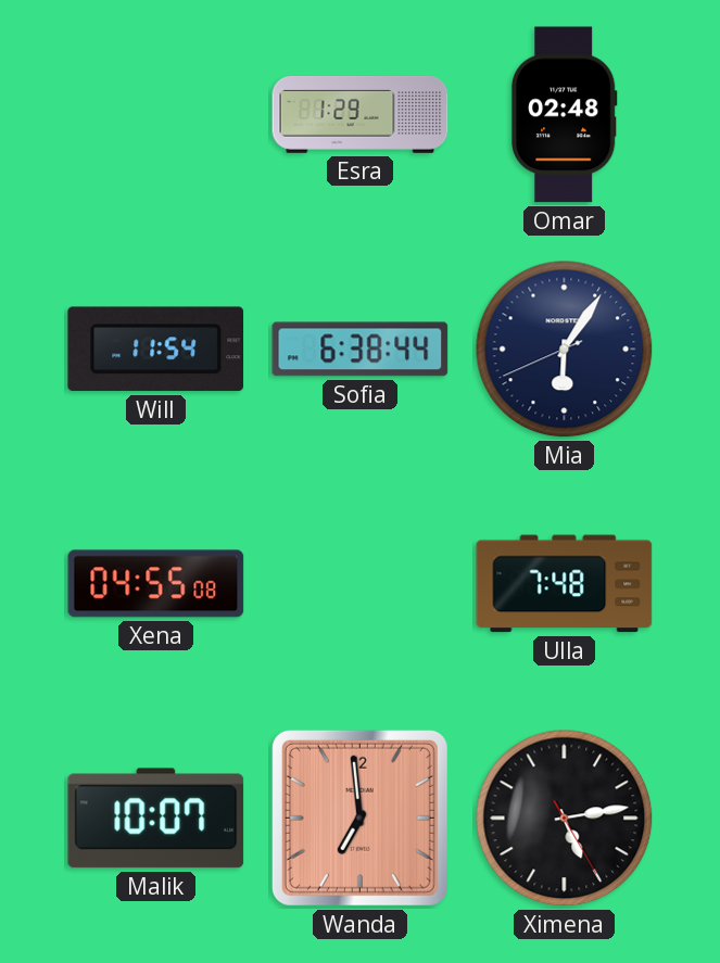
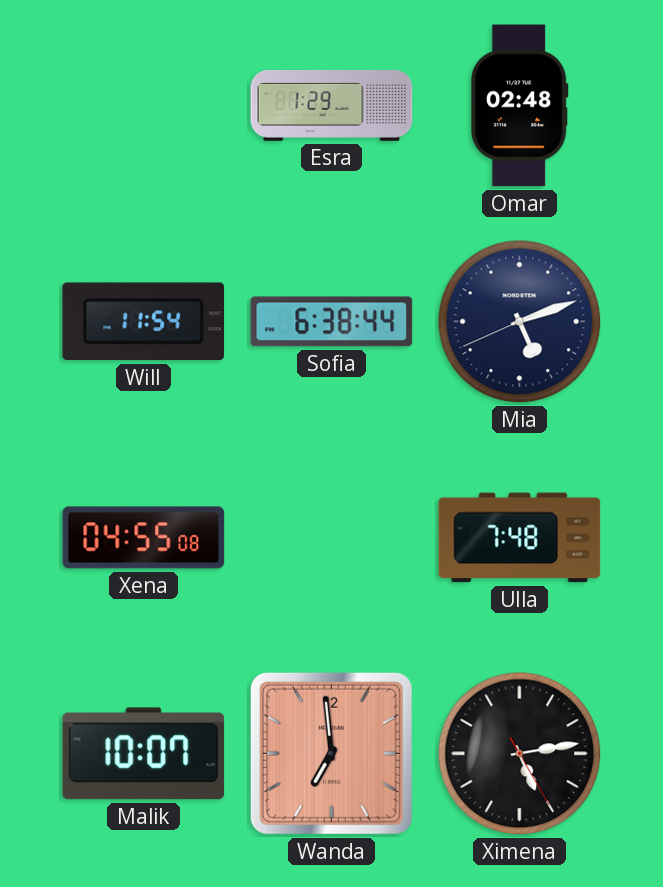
Mia: 6:05 -> 5:11
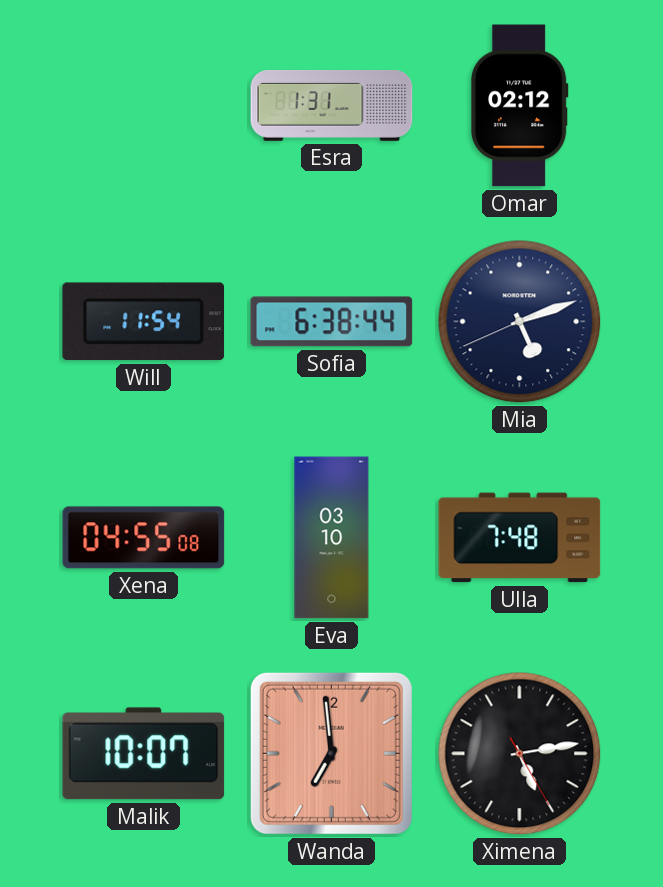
Esra: 1:29 -> 1:31
Omar: 02:48 -> 02:12
Eva: none -> 03:10
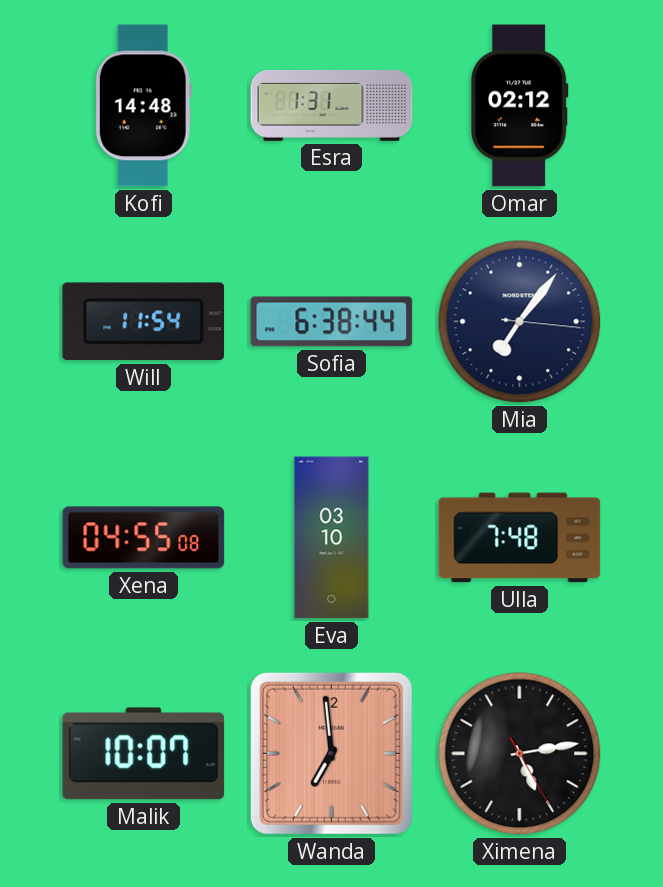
Kofi: none -> 14:48
Mia: 5:11 -> 7:06
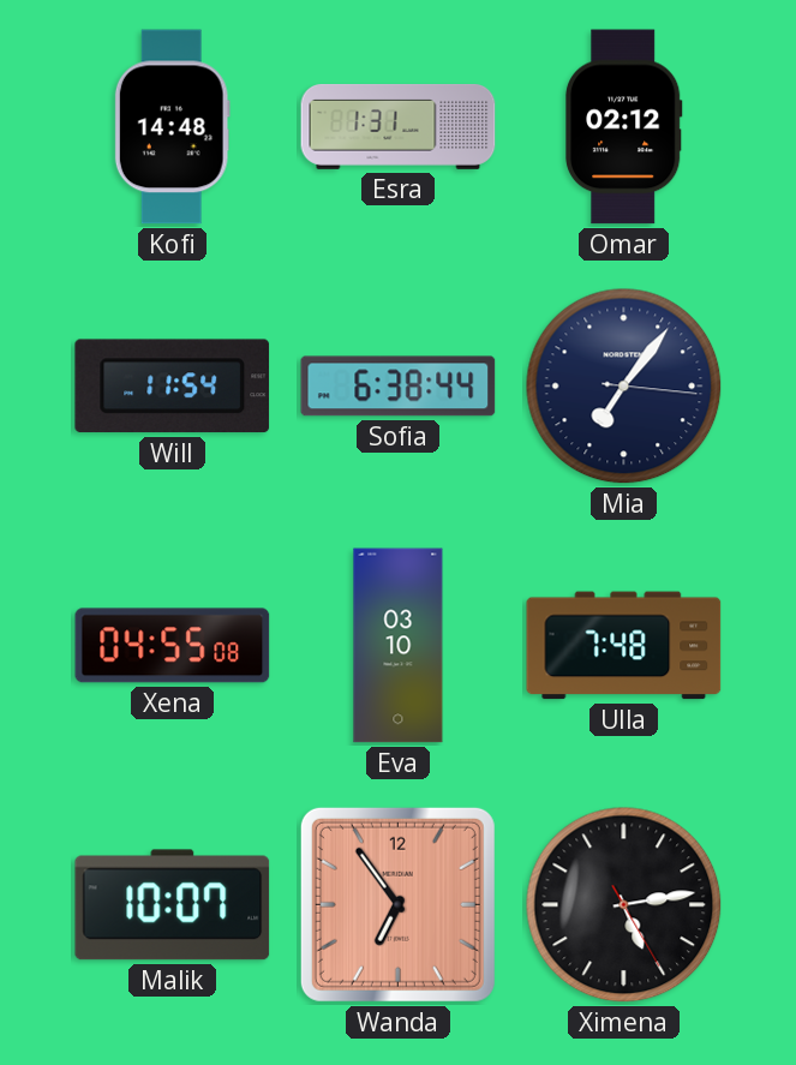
Wanda: 6:59 -> 6:54
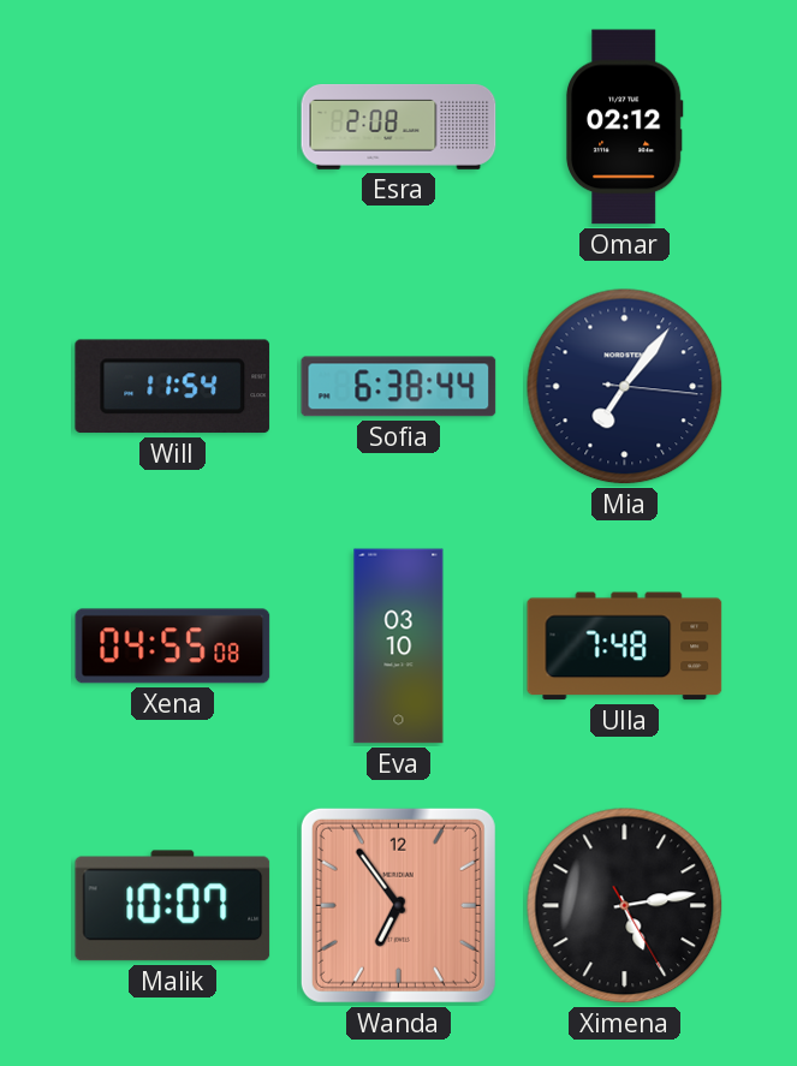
Kofi: 14:48 -> none
Esra: 1:31 -> 2:08
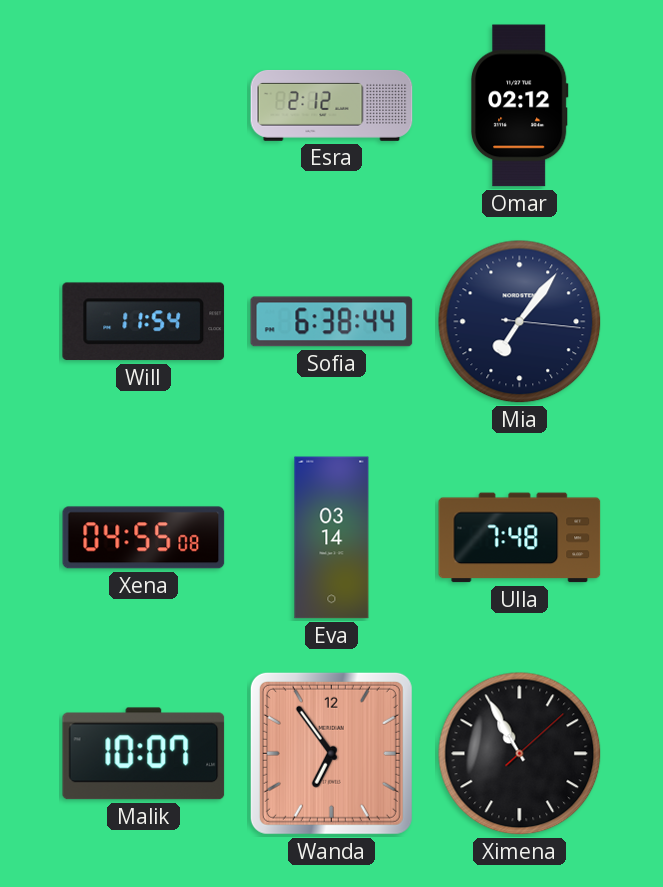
Esra: 2:08 -> 2:12
Eva: 03:10 -> 03:14
Ximena: 5:13 -> 10:55
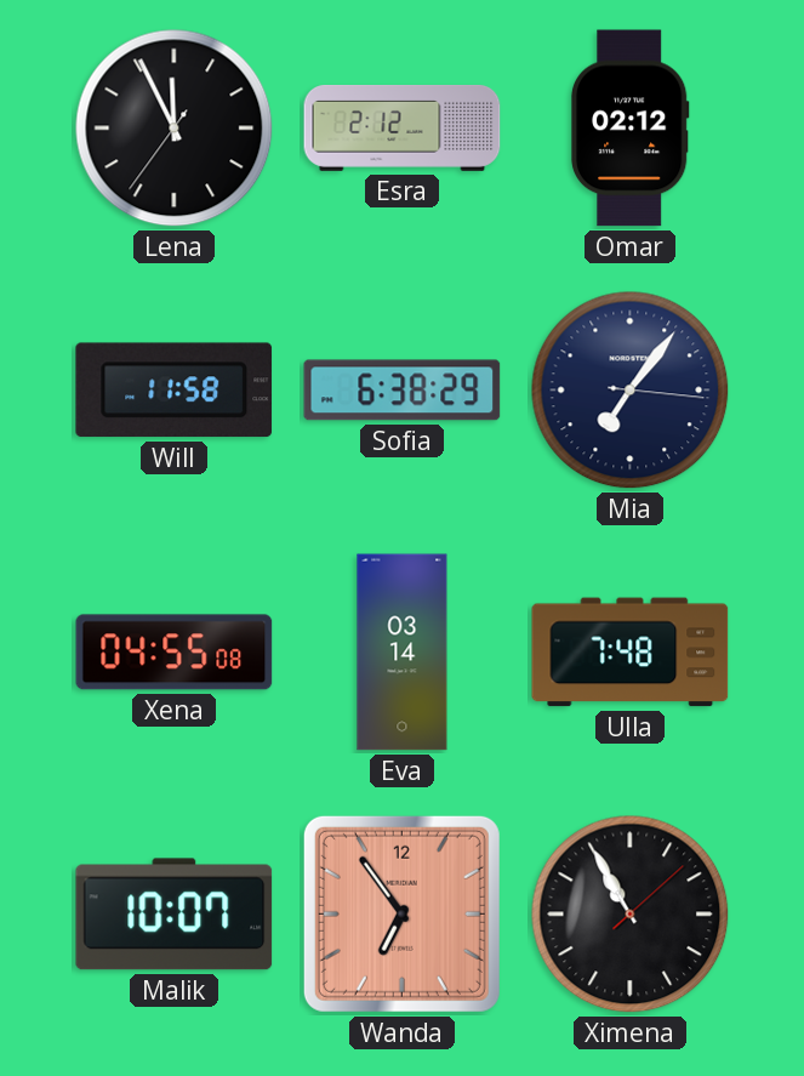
Lena: none -> 11:55
Will: 11:54 -> 11:58
Sofia: 6:38:44 -> 6:38:29
